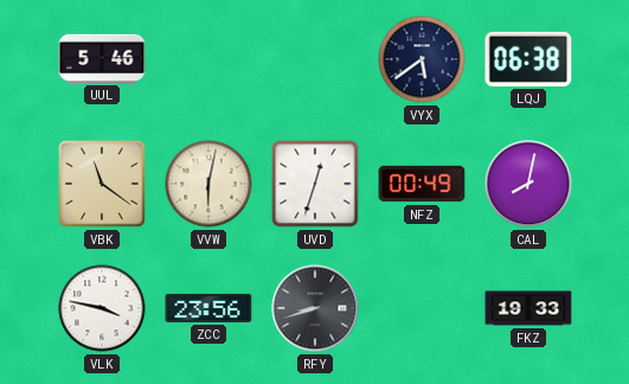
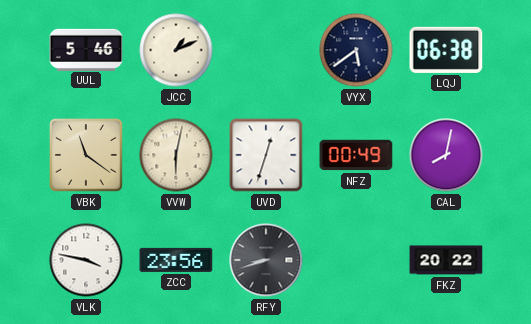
JCC: none -> 1:11
FKZ: 19:33 -> 20:22
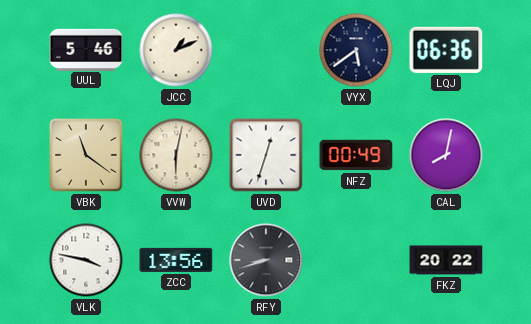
LQJ: 06:38 -> 06:36
ZCC: 23:56 -> 13:56
